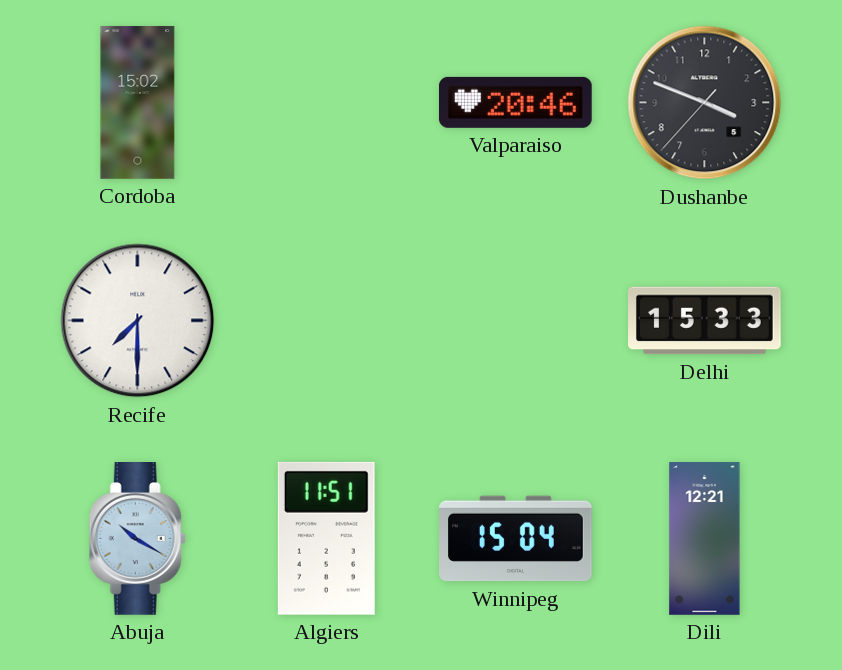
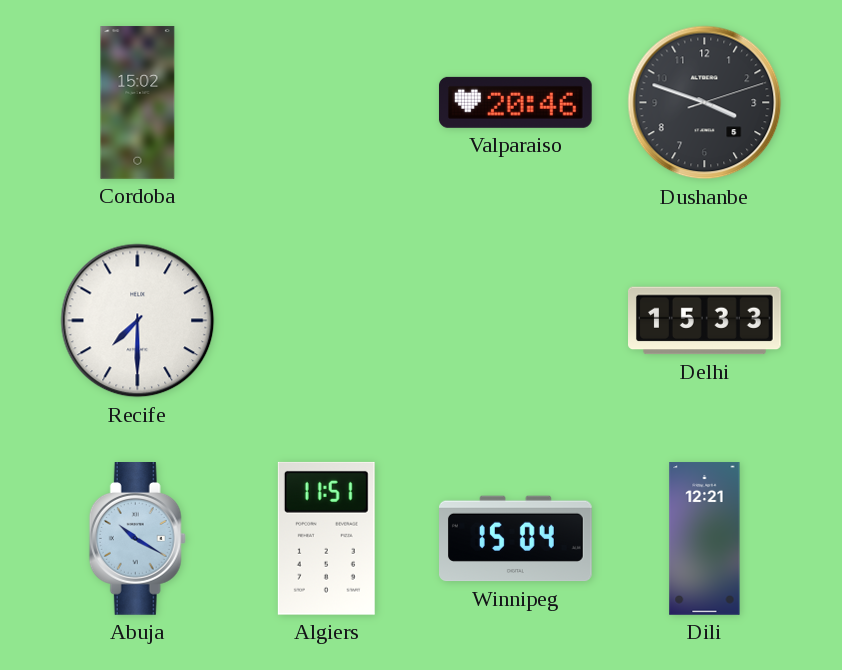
Dushanbe: 3:48:37 -> 3:48:12
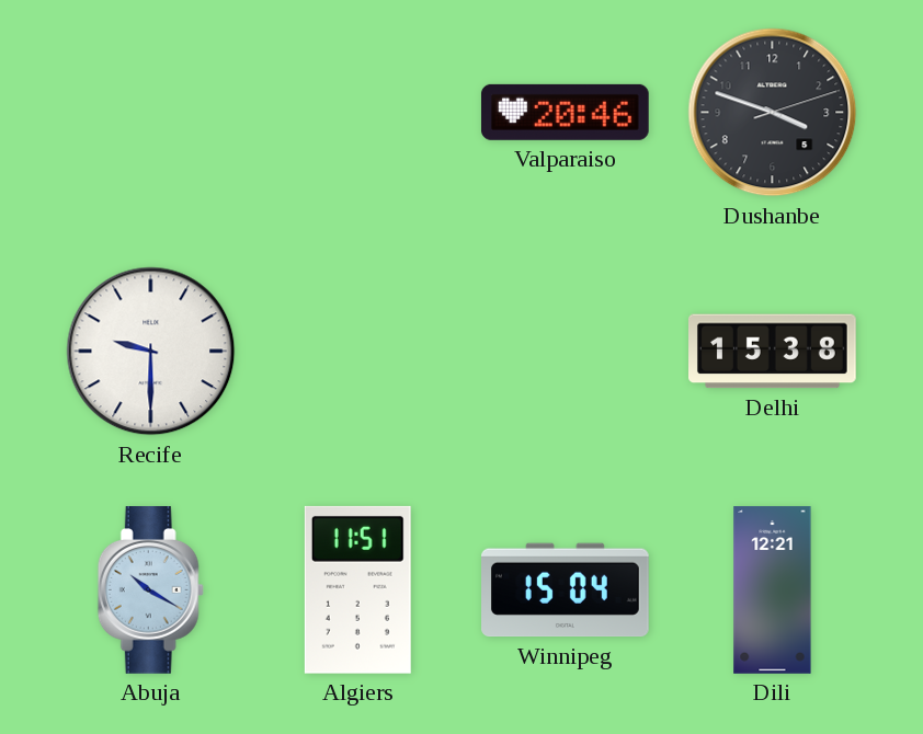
Cordoba: 15:02 -> none
Recife: 7:30 -> 9:30
Delhi: 15:33 -> 15:38
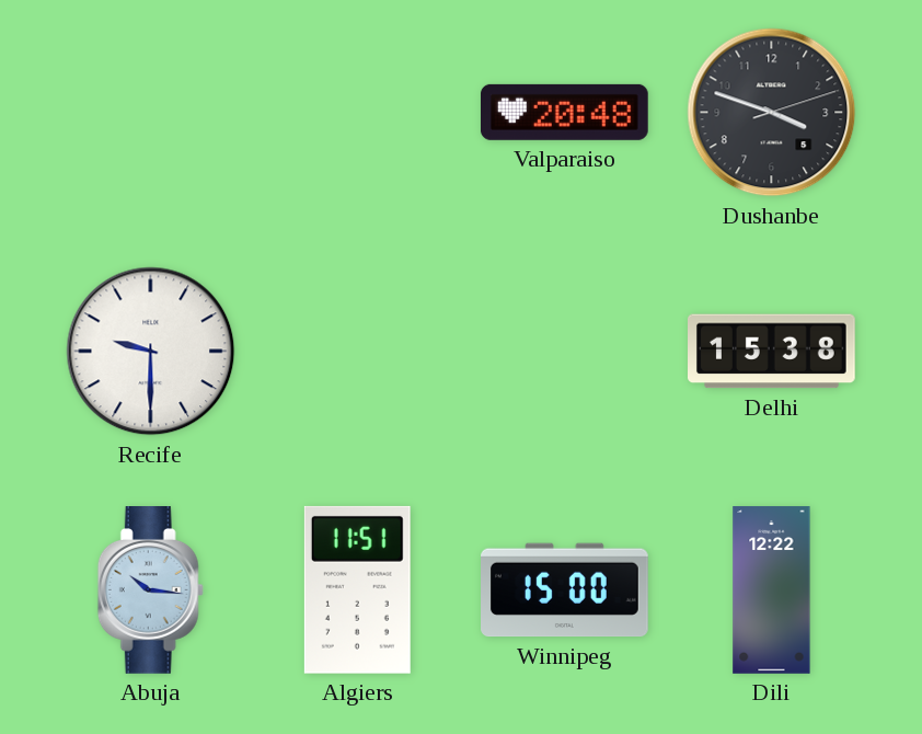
Valparaiso: 20:46 -> 20:48
Abuja: 10:20 -> 10:16
Winnipeg: 15:04 -> 15:00
Dili: 12:21 -> 12:22
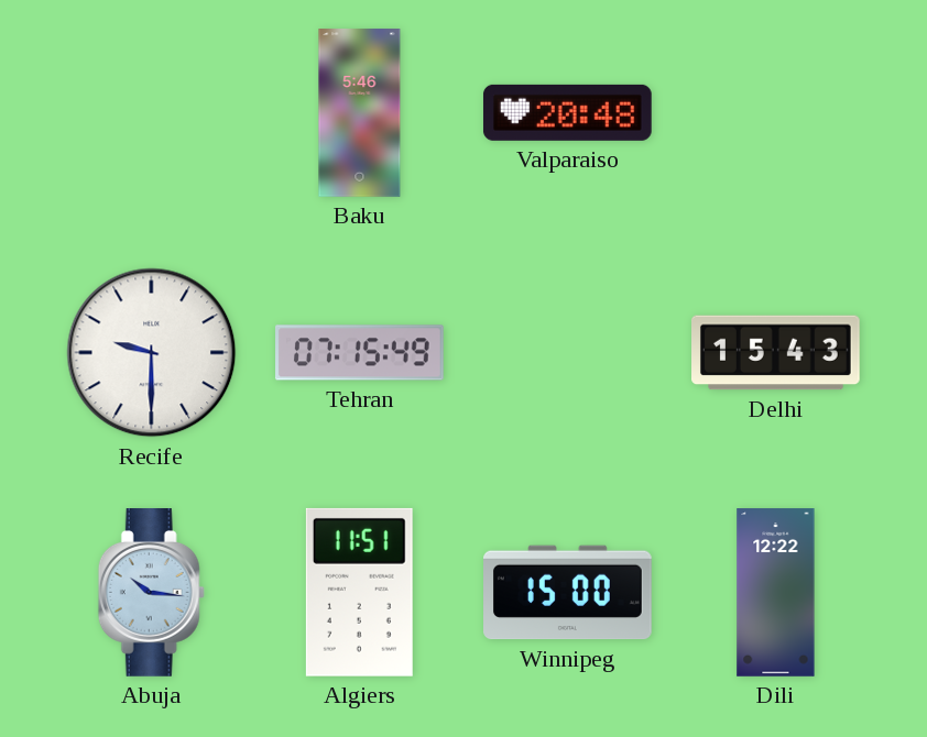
Baku: none -> 5:46
Dushanbe: 3:48 -> none
Tehran: none -> 07:15
Delhi: 15:38 -> 15:43
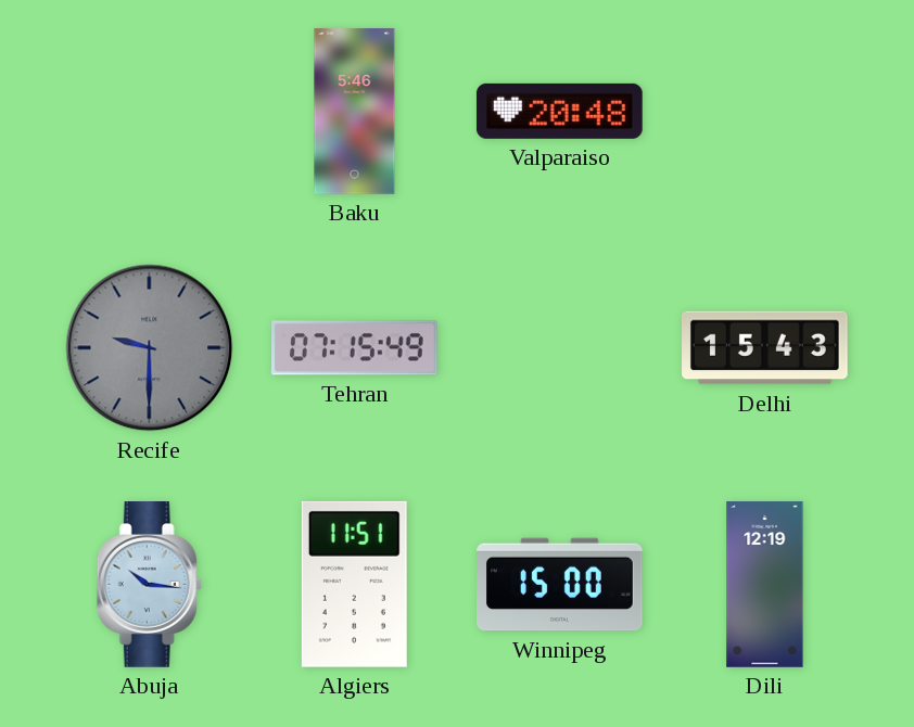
Recife dial: white -> grey
Dili: 12:22 -> 12:19
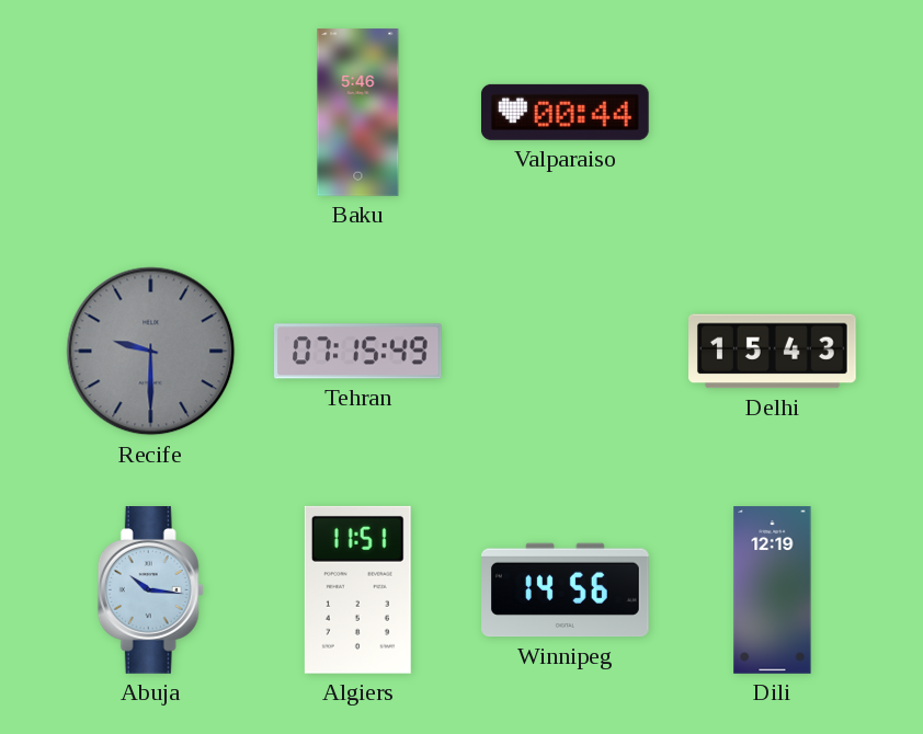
Valparaiso: 20:48 -> 00:44
Winnipeg: 15:00 -> 14:56
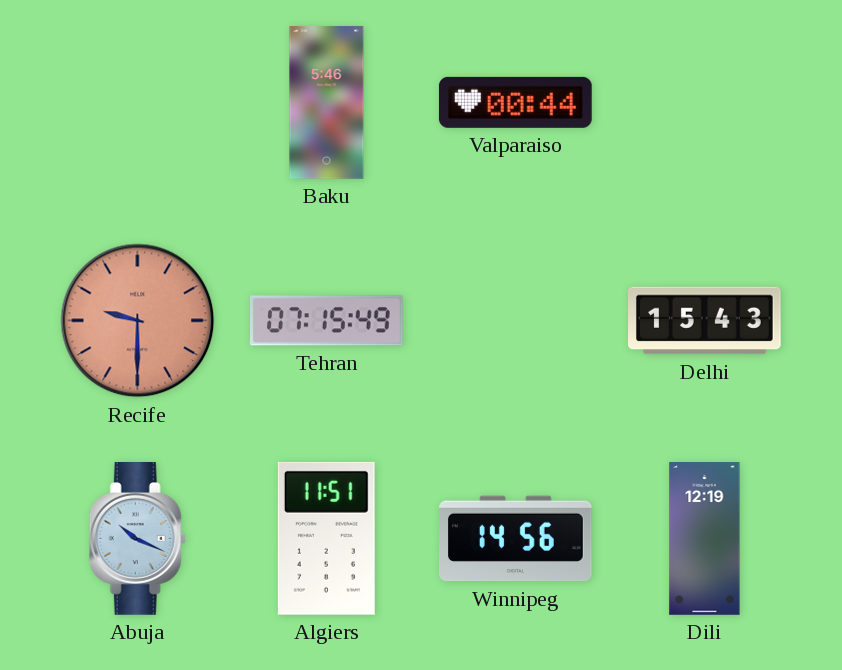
Recife dial: grey -> salmon
Abuja: 10:16 -> 10:19
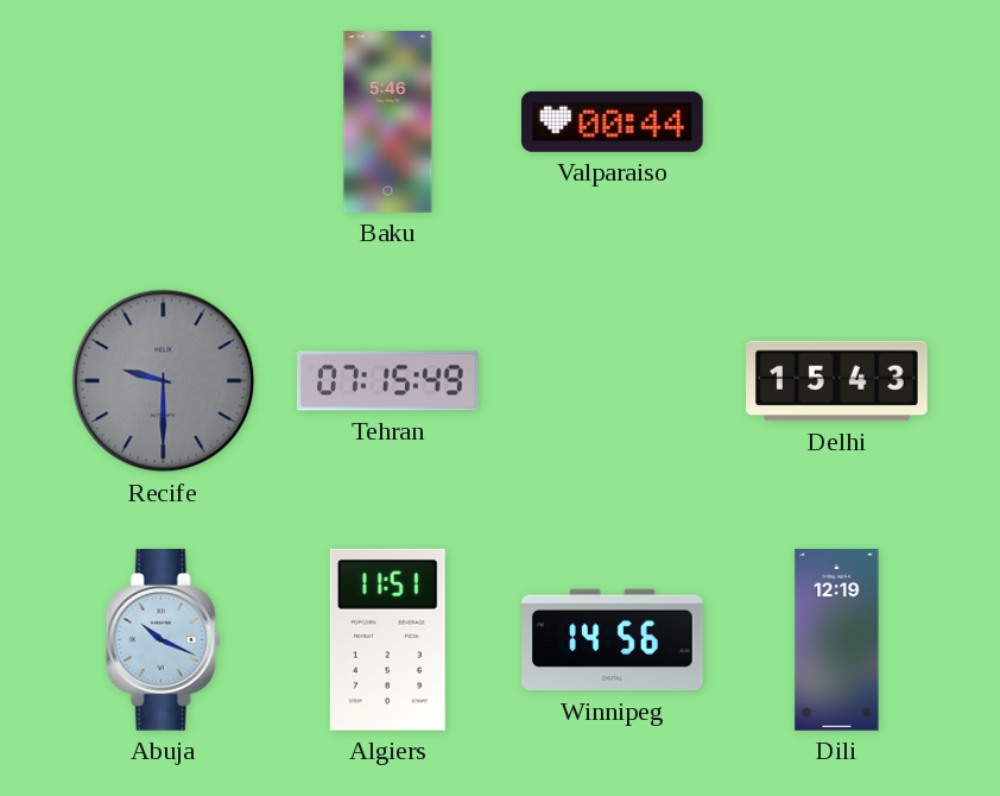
Recife dial: salmon -> grey
